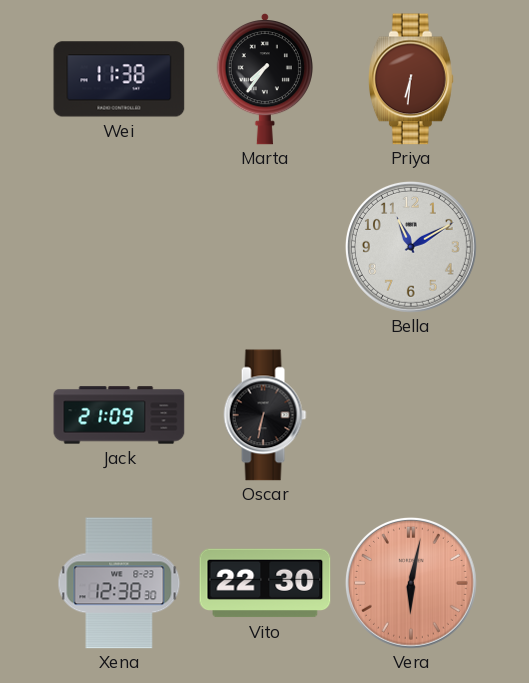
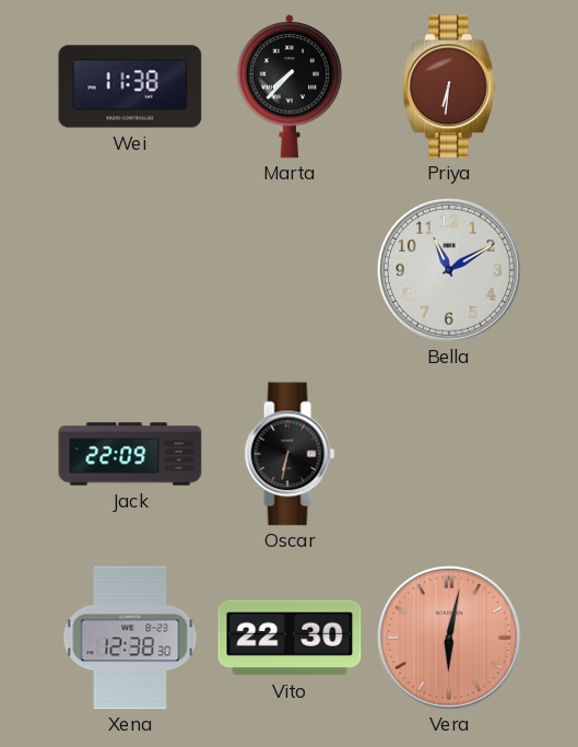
Marta: 7:36 -> 7:37
Jack: 21:09 -> 22:09
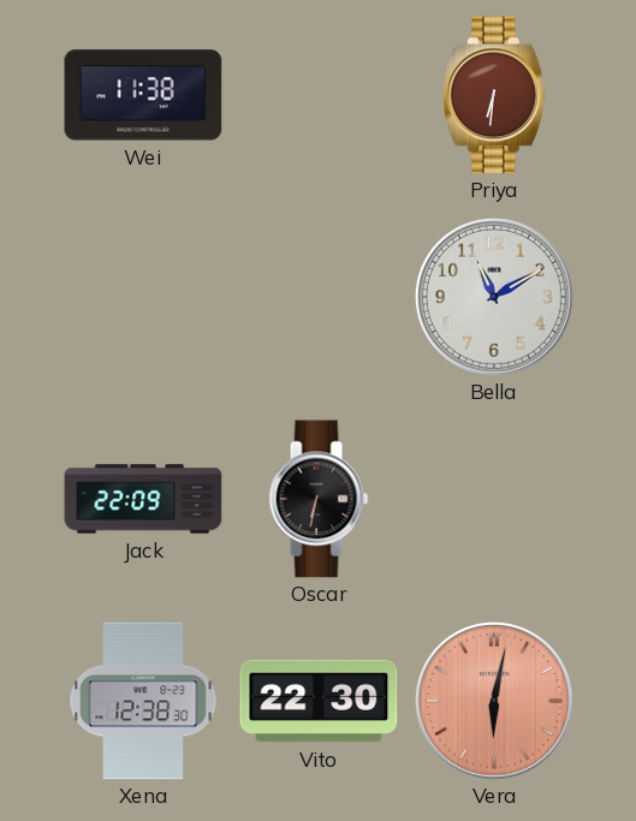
Marta: 7:37 -> none
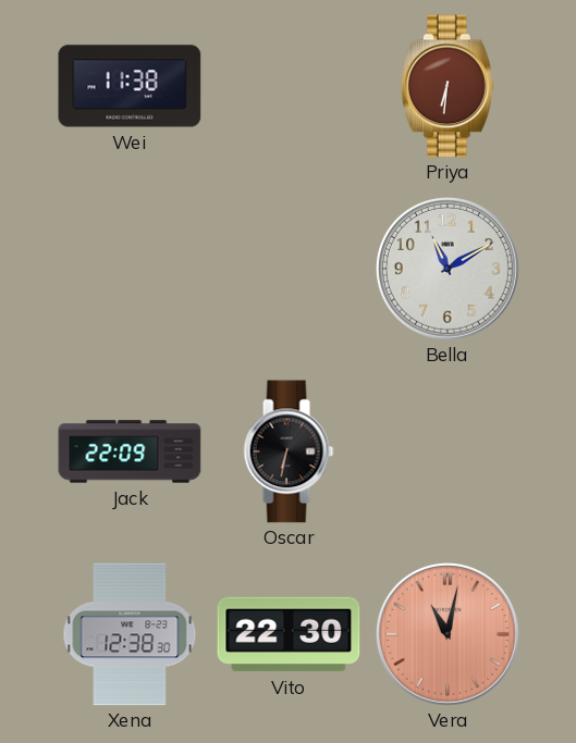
Vera: 6:02 -> 11:02
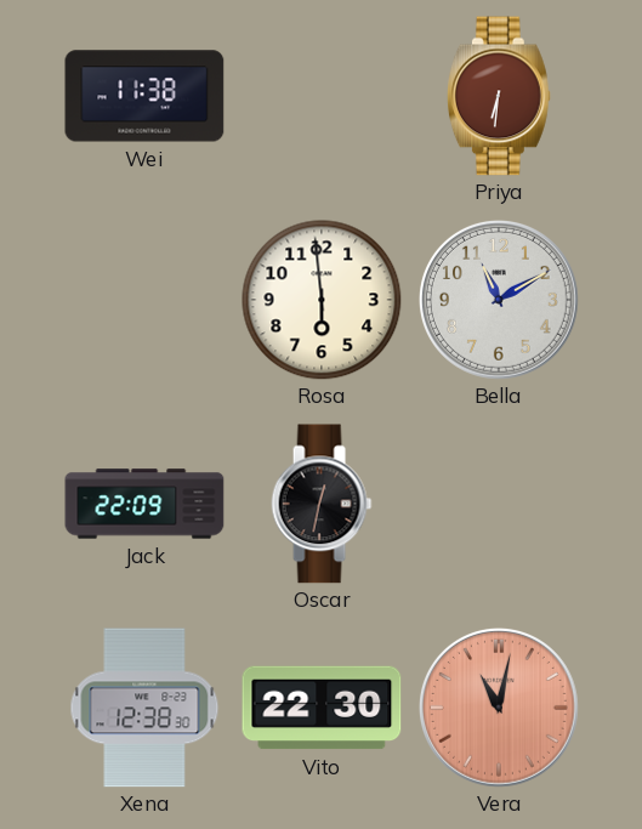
Rosa: none -> 5:59
Oscar: 6:32 -> 12:32
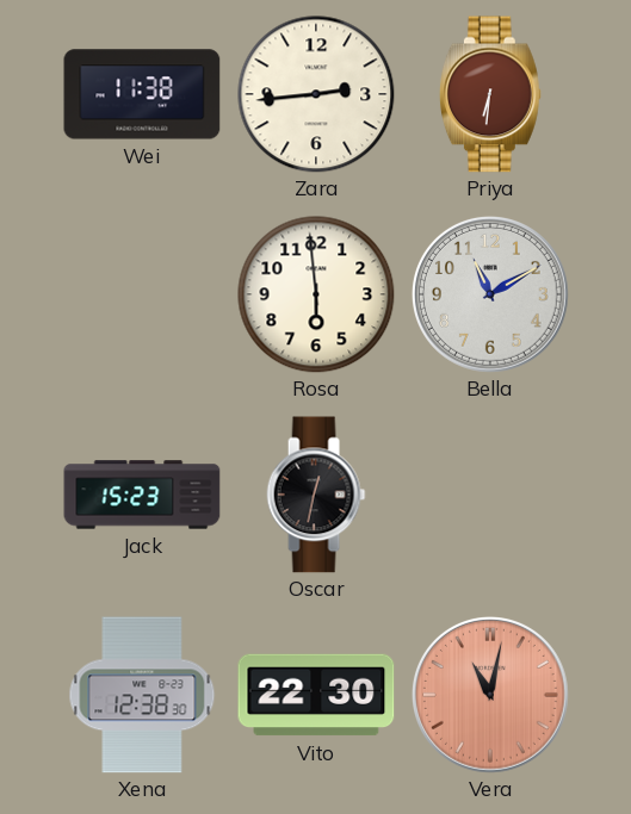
Zara: none -> 2:44
Jack: 22:09 -> 15:23
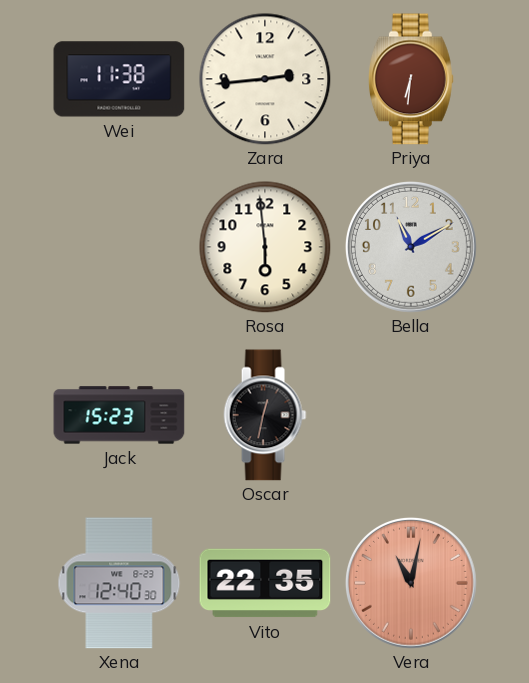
Xena: 12:38 -> 12:40
Vito: 22:30 -> 22:35
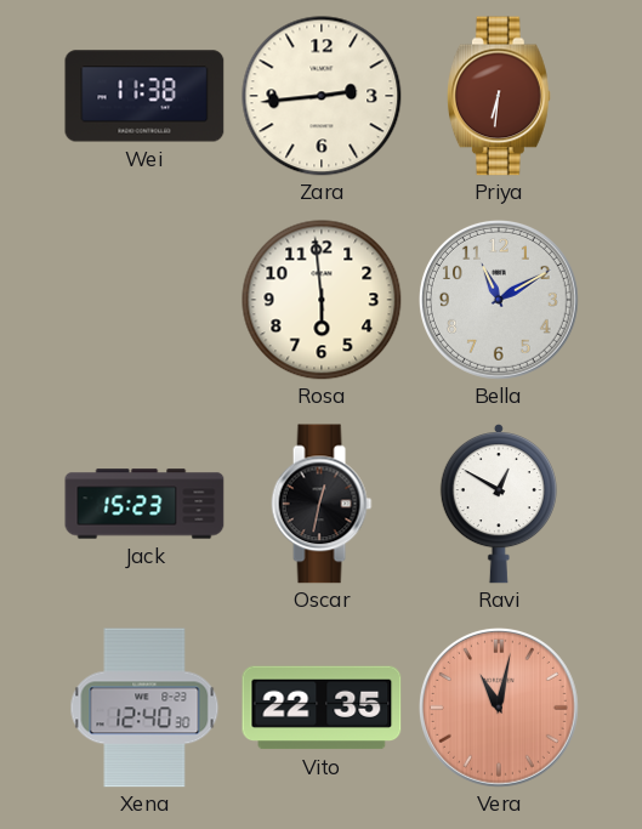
Ravi: none -> 12:50
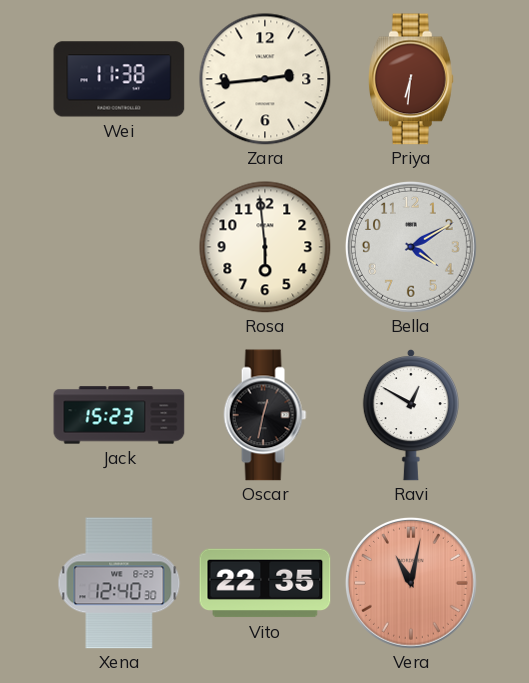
Bella: 11:10 -> 4:10
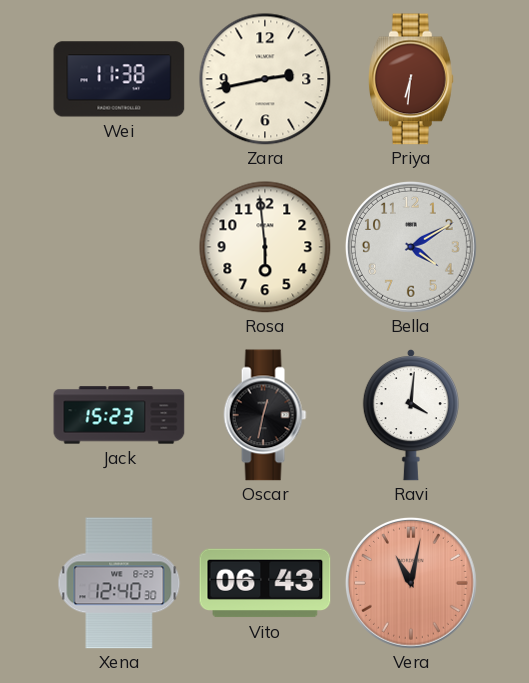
Zara: 2:44 -> 2:43
Ravi: 12:50 -> 4:01
Vito: 22:35 -> 06:43
